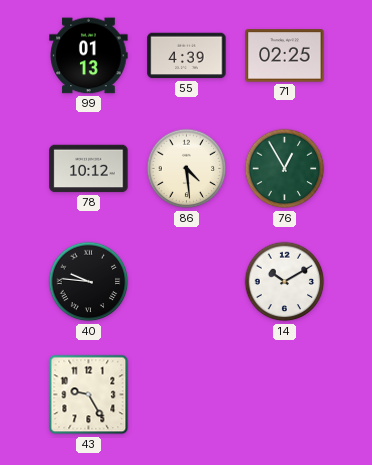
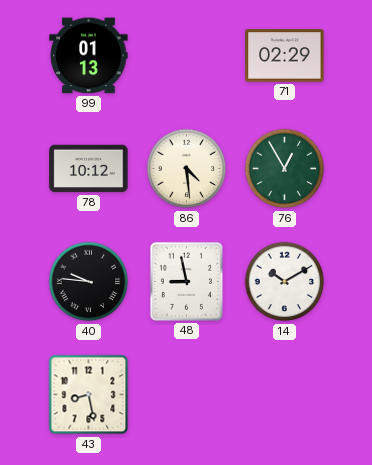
55: 4:39 -> none
71: 02:25 -> 02:29
48: none -> 8:58
43: 9:25 -> 8:28
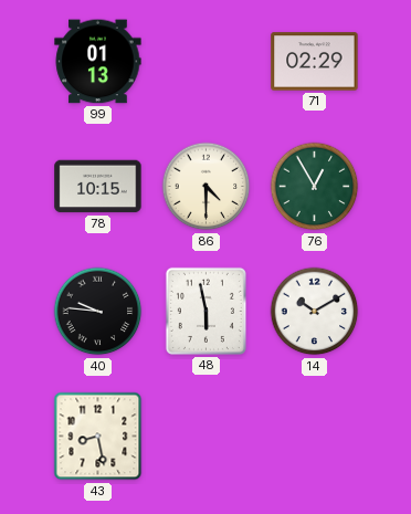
78: 10:12 -> 10:15
86: 4:29 -> 4:30
48: 8:58 -> 5:58
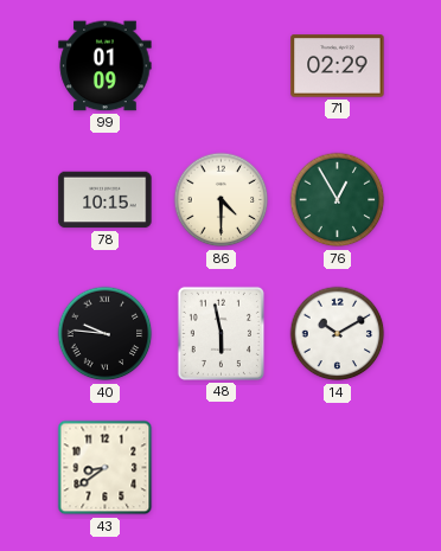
99: 01:13 -> 01:09
43: 8:28 -> 8:39
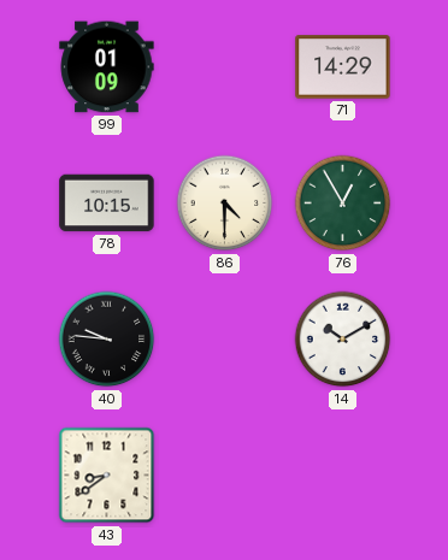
71: 02:29 -> 14:29
48: 5:58 -> none
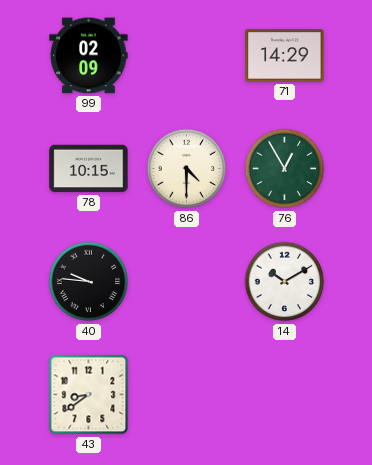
99: 01:09 -> 02:09
